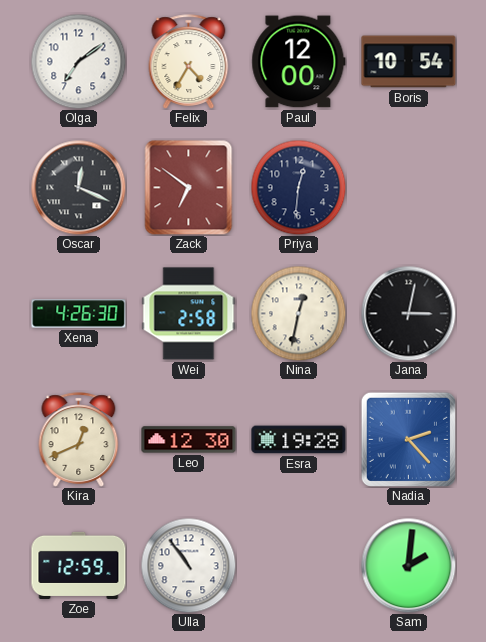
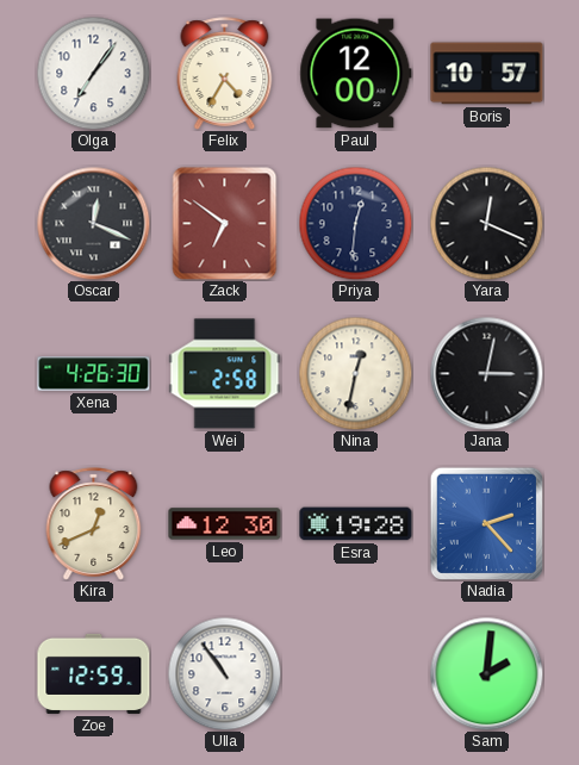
Olga: 7:09 -> 7:06
Boris: 10:54 -> 10:57
Yara: none -> 12:19
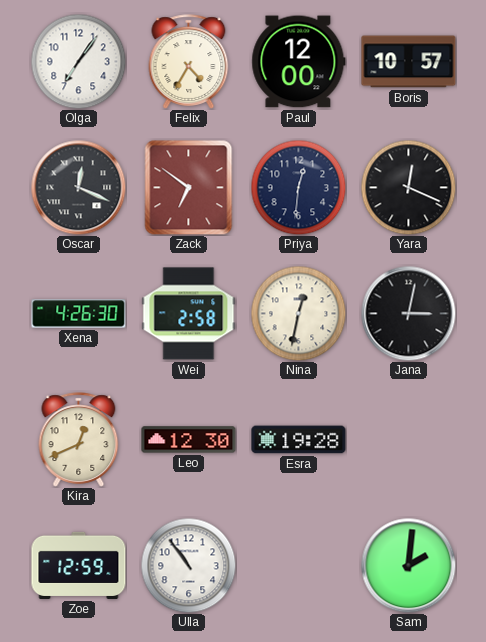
Nadia: 2:23 -> none
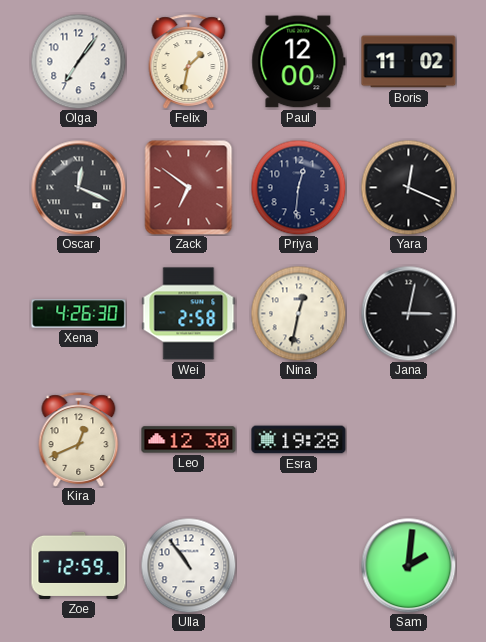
Felix: 4:35 -> 1:32
Boris: 10:57 -> 11:02
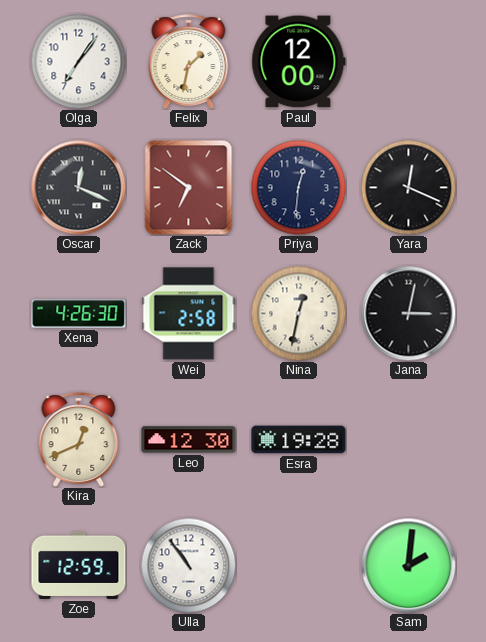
Boris: 11:02 -> none
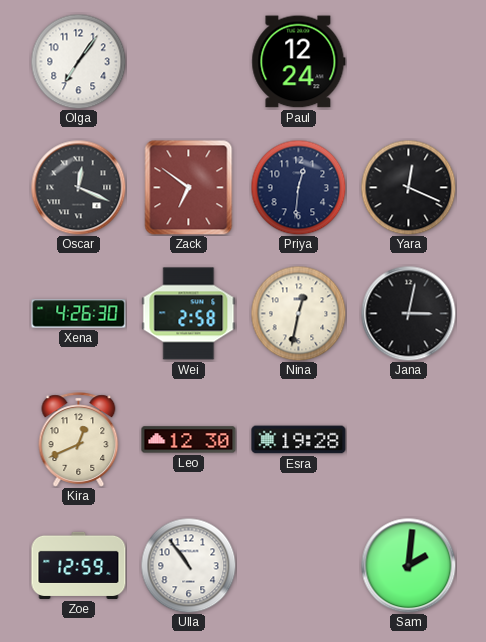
Felix: 1:32 -> none
Paul: 12:00 -> 12:24
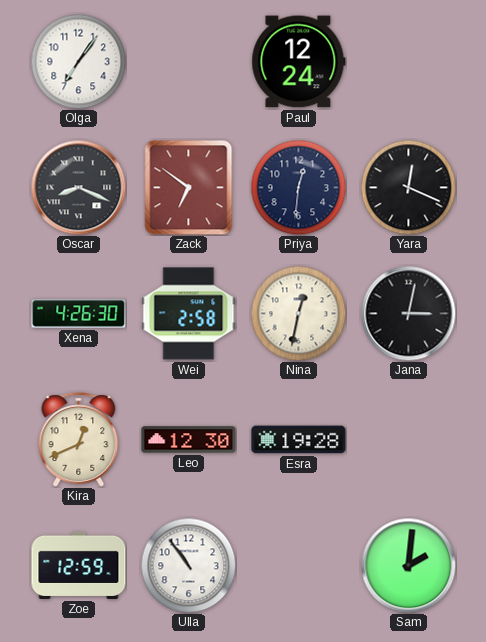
Oscar: 12:19 -> 8:19
